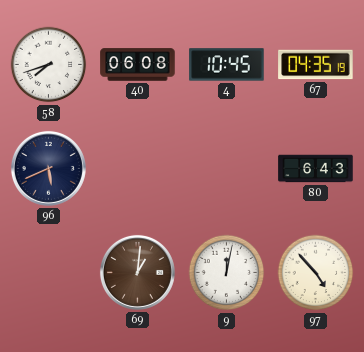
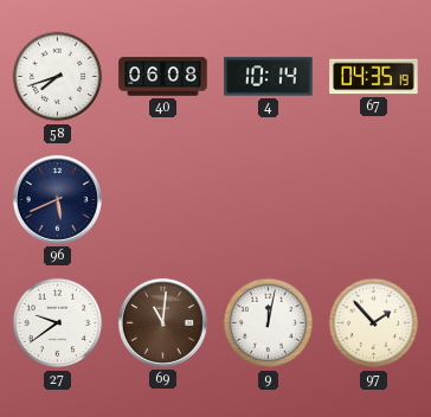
4: 10:45 -> 10:14
80: 6:43 -> none
27: none -> 9:39
69: 1:01 -> 11:01
97: 4:53 -> 1:53
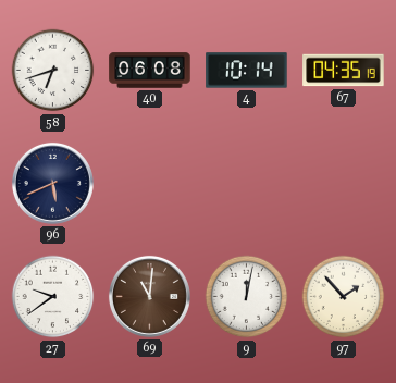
58: 7:42 -> 6:42
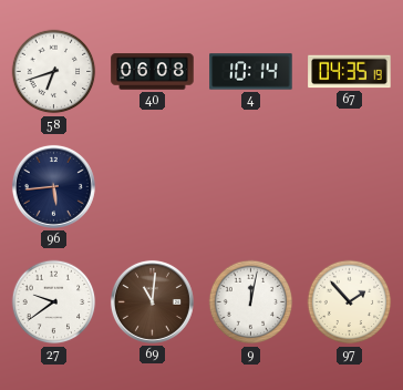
96: 5:41 -> 5:44
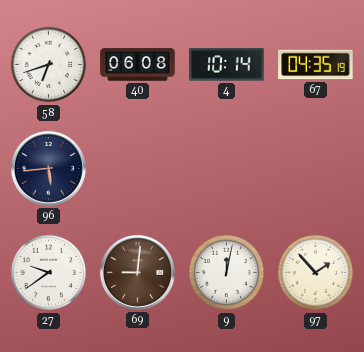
69: 11:01 -> 9:01
